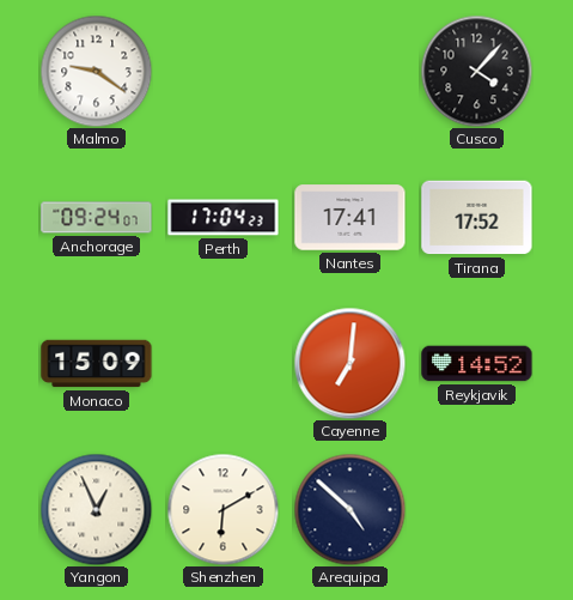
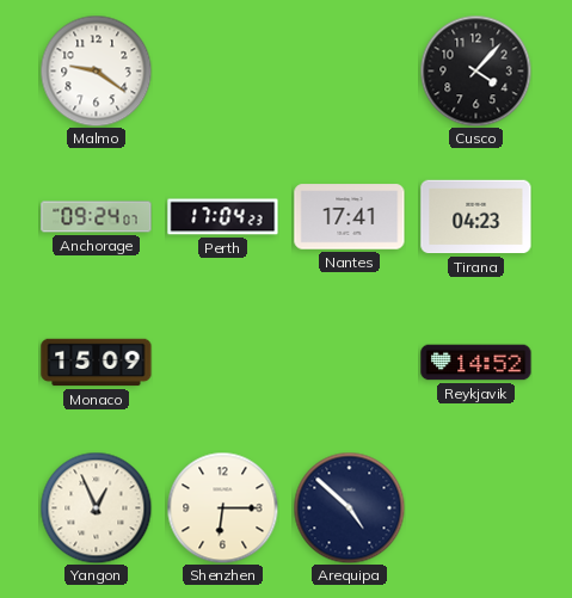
Tirana: 17:52 -> 04:23
Cayenne: 7:01 -> none
Shenzhen: 6:10 -> 6:15
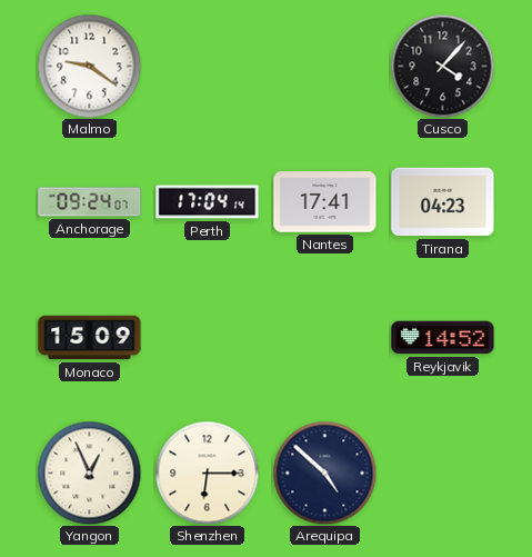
Perth: 17:04:23 -> 17:04:14
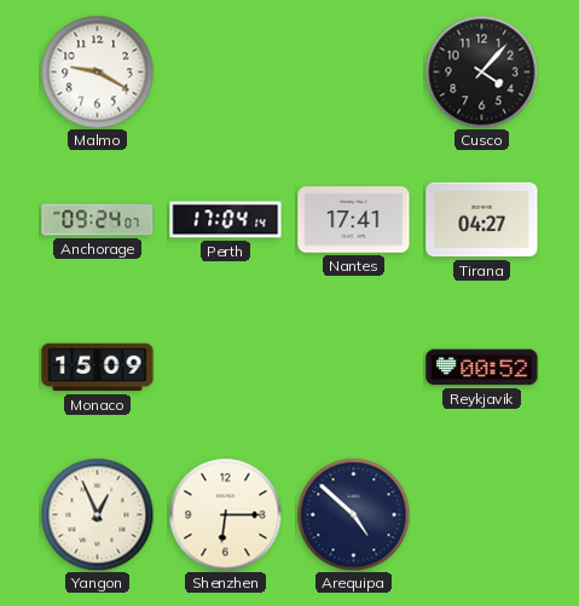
Malmo: 9:21 -> 9:20
Tirana: 04:23 -> 04:27
Reykjavik: 14:52 -> 00:52
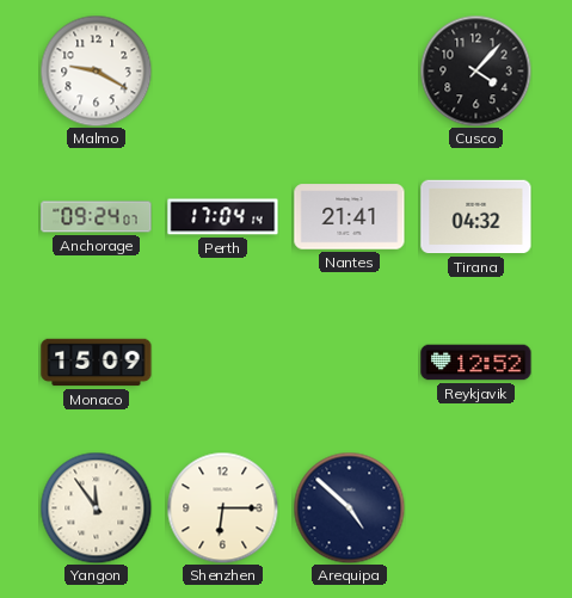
Nantes: 17:41 -> 21:41
Tirana: 04:27 -> 04:32
Reykjavik: 00:52 -> 12:52
Yangon: 12:56 -> 11:54
